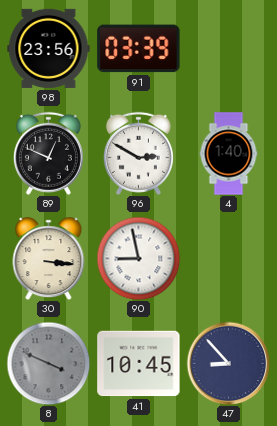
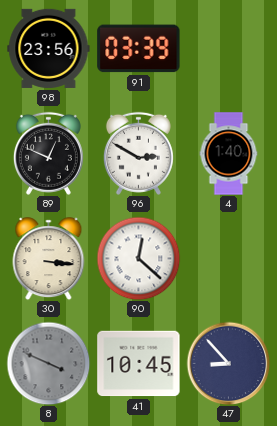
90: 8:58 -> 12:22
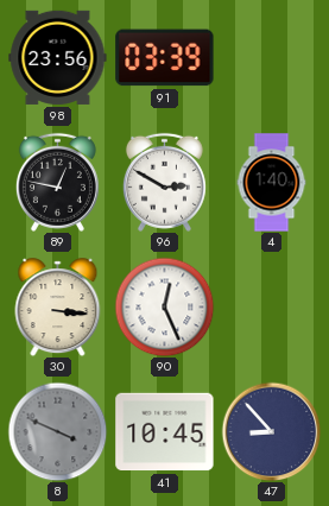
89: 12:49 -> 12:47
90: 12:22 -> 12:26
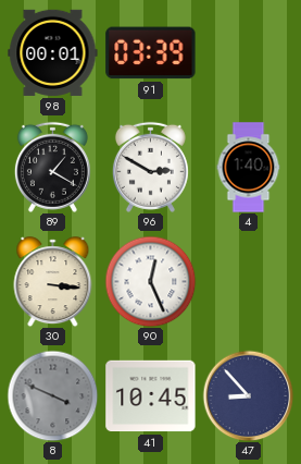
98: 23:56 -> 00:01
89: 12:47 -> 1:20
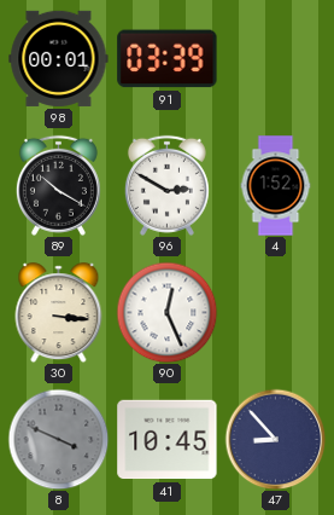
89: 1:20 -> 10:20
4: 1:40 -> 1:52
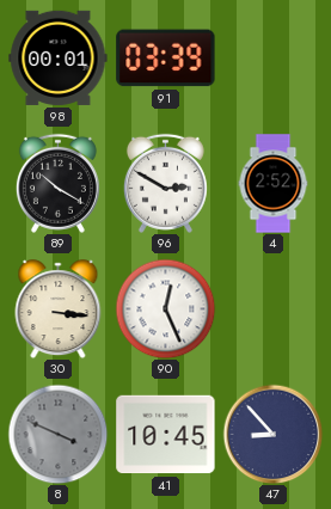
4: 1:52 -> 2:52
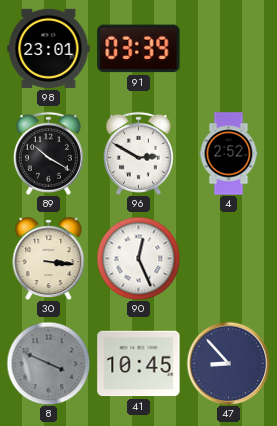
98: 00:01 -> 23:01
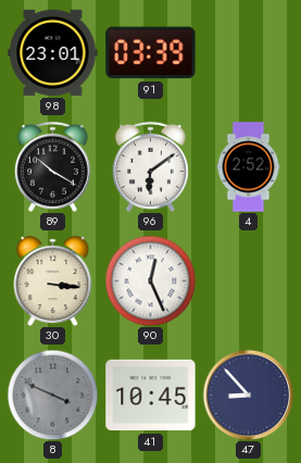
96: 2:50 -> 6:09
